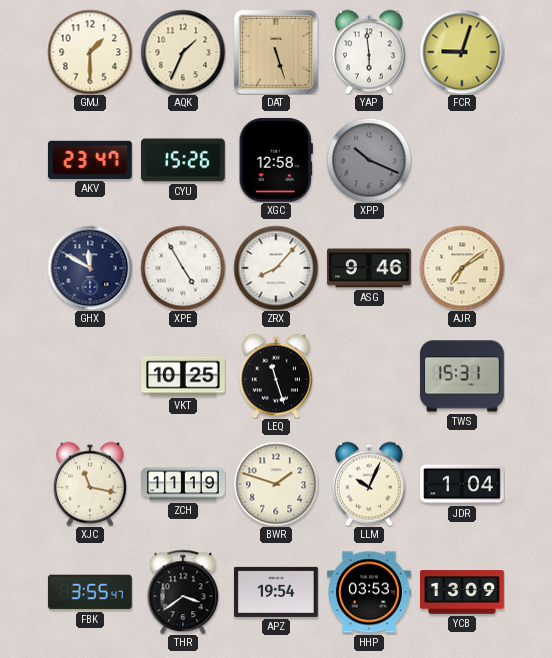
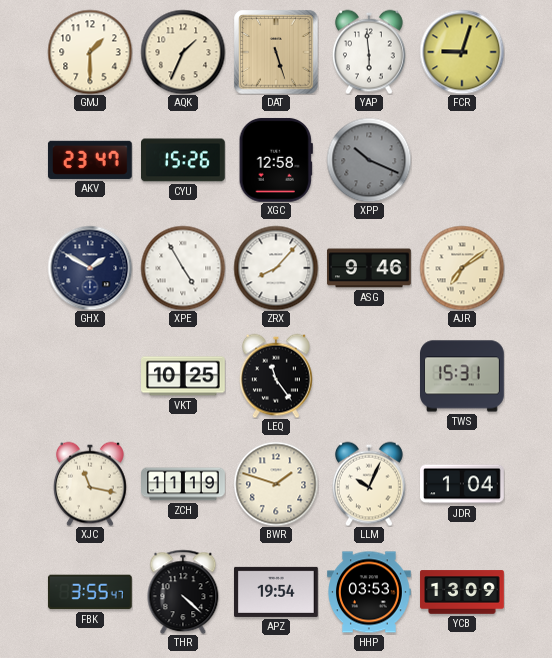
GHX: 11:50 -> 1:50
LEQ: 11:27 -> 11:24
THR: 3:39 -> 4:22
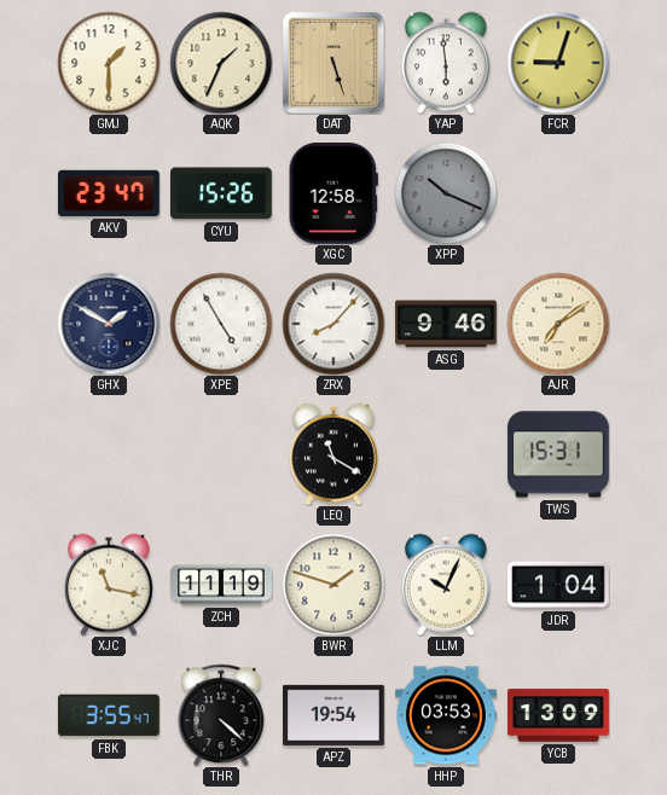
VKT: 10:25 -> none
LEQ: 11:24 -> 11:20
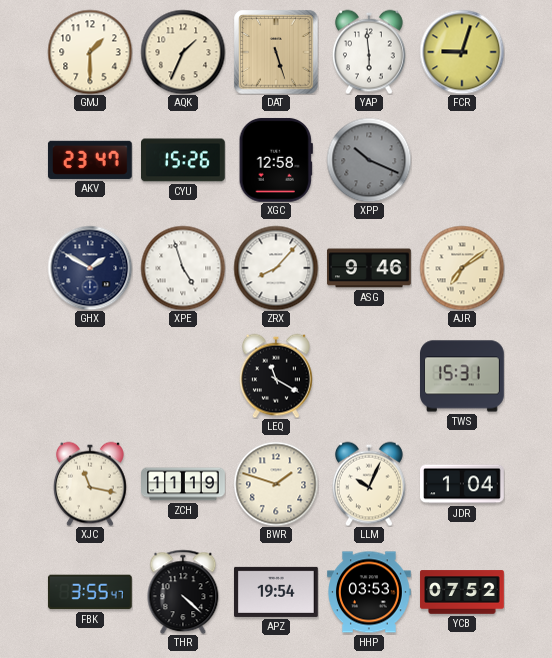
XPE: 4:55 -> 4:57
YCB: 13:09 -> 07:52
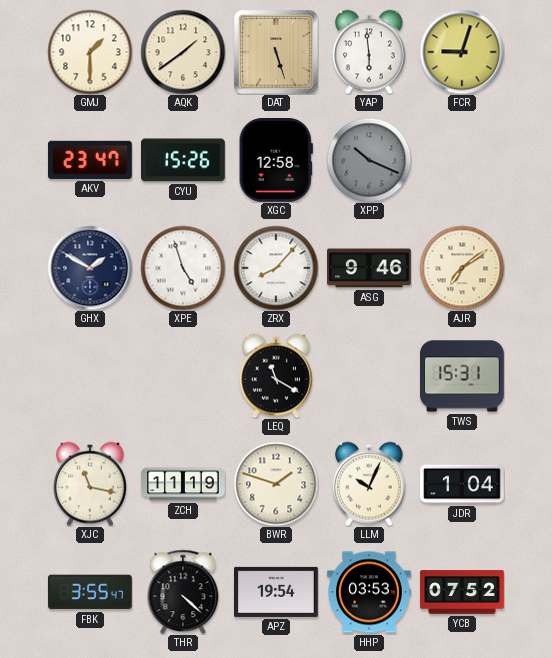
AQK: 1:34 -> 1:39
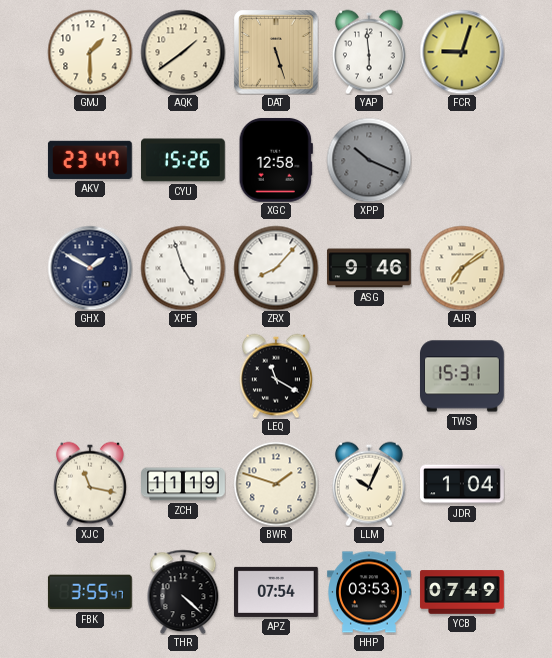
APZ: 19:54 -> 07:54
YCB: 07:52 -> 07:49
